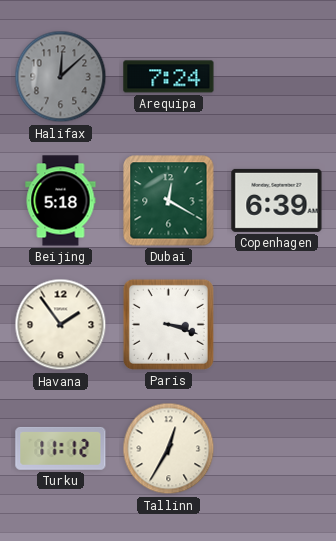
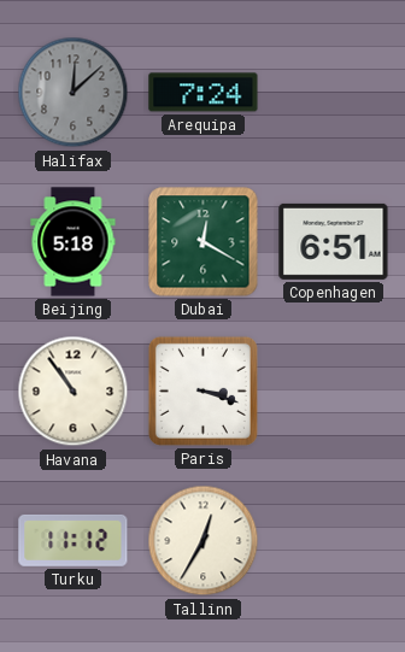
Copenhagen: 6:39 -> 6:51
Havana: 1:54 -> 10:54
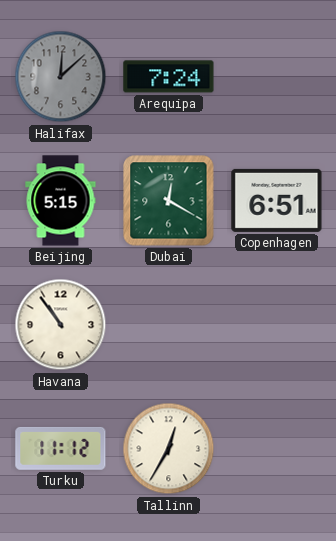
Beijing: 5:18 -> 5:15
Paris: 3:18 -> none
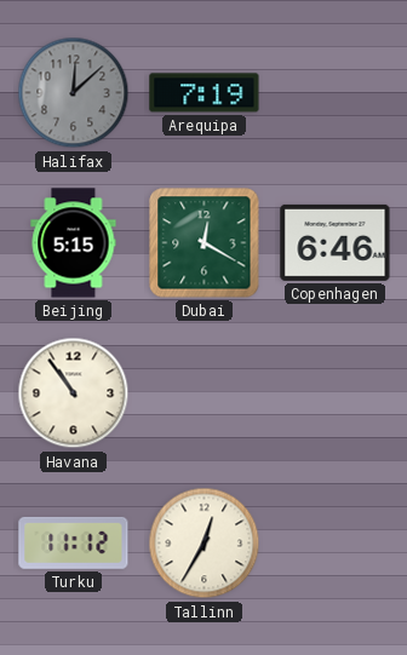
Arequipa: 7:24 -> 7:19
Copenhagen: 6:51 -> 6:46
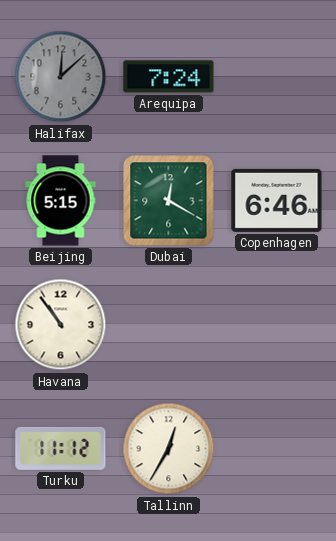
Arequipa: 7:19 -> 7:24
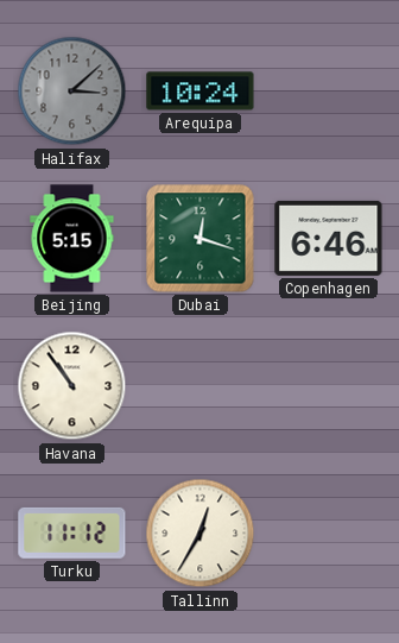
Halifax: 12:08 -> 3:08
Arequipa: 7:24 -> 10:24
Dubai: 12:20 -> 12:18
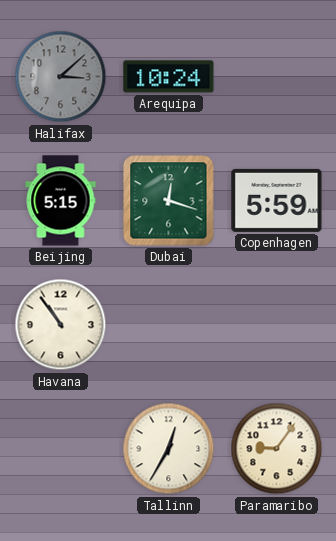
Copenhagen: 6:46 -> 5:59
Turku: 11:12 -> none
Paramaribo: none -> 9:06
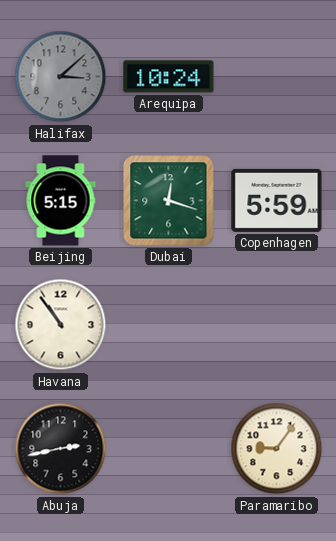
Abuja: none -> 2:43
Tallinn: 12:35 -> none
